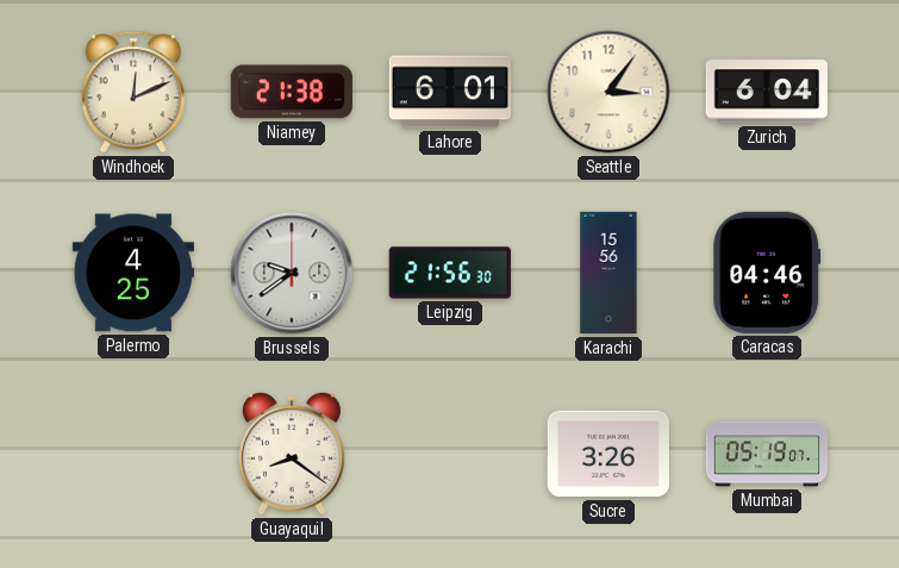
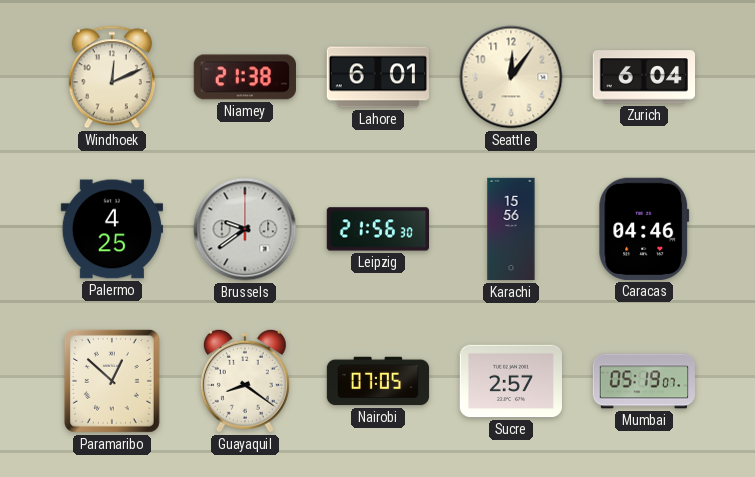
Seattle: 3:06 -> 12:06
Paramaribo: none -> 12:52
Nairobi: none -> 07:05
Sucre: 3:26 -> 2:57
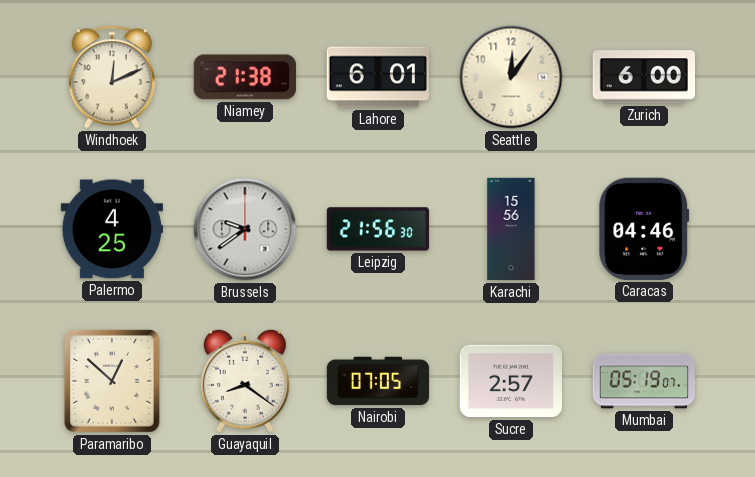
Zurich: 6:04 -> 6:00
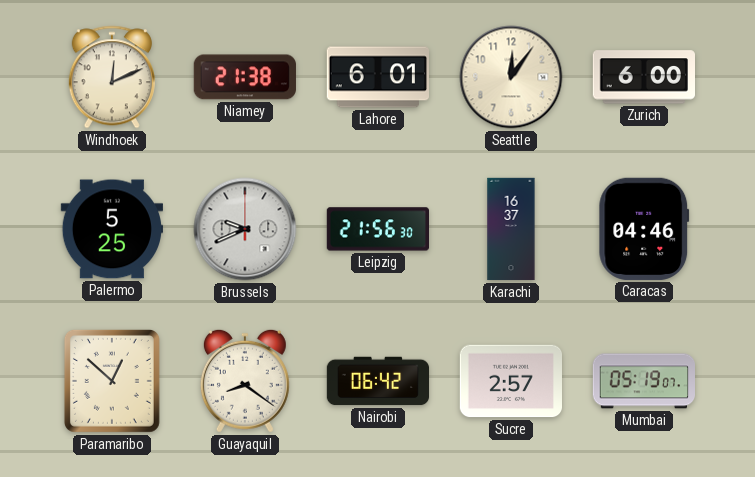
Palermo: 4:25 -> 5:25
Brussels: 9:39 -> 9:41
Karachi: 15:56 -> 16:37
Nairobi: 07:05 -> 06:42
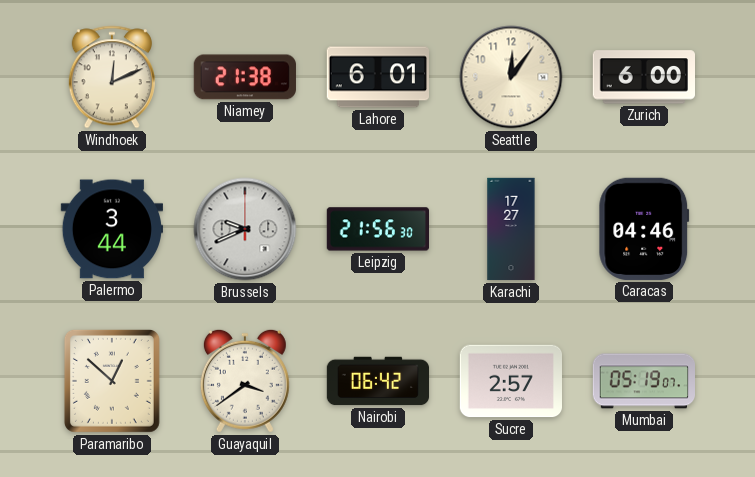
Palermo: 5:25 -> 3:44
Karachi: 16:37 -> 17:27
Guayaquil: 8:21 -> 3:39
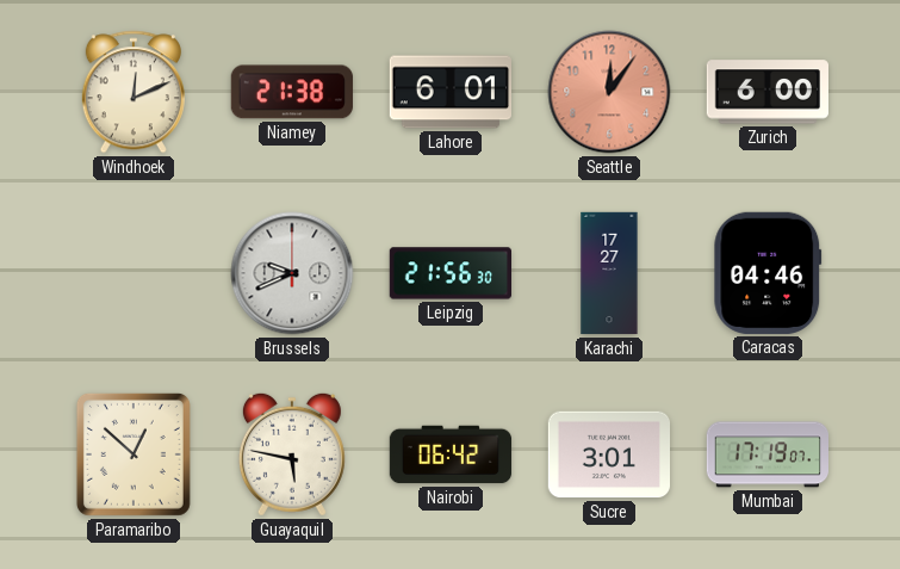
Seattle dial: cream -> salmon
Palermo: 3:44 -> none
Guayaquil: 3:39 -> 5:47
Sucre: 2:57 -> 3:01
Mumbai: 05:19 -> 17:19
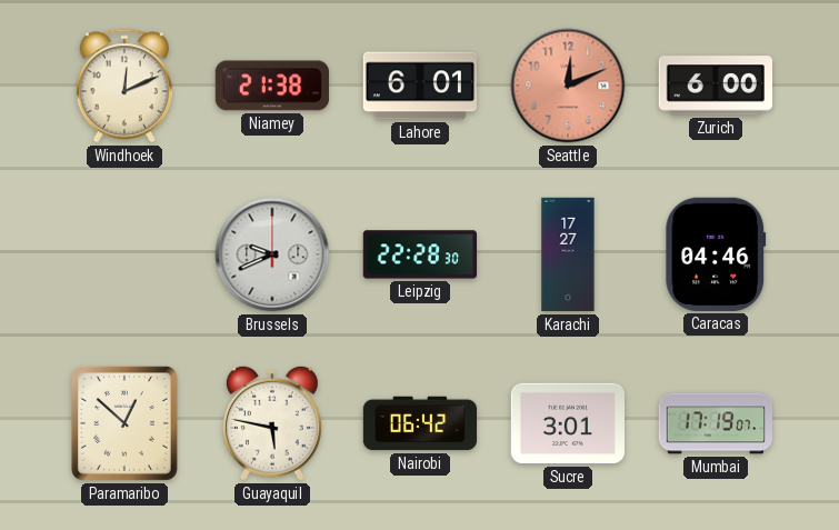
Seattle: 12:06 -> 12:11
Leipzig: 21:56 -> 22:28
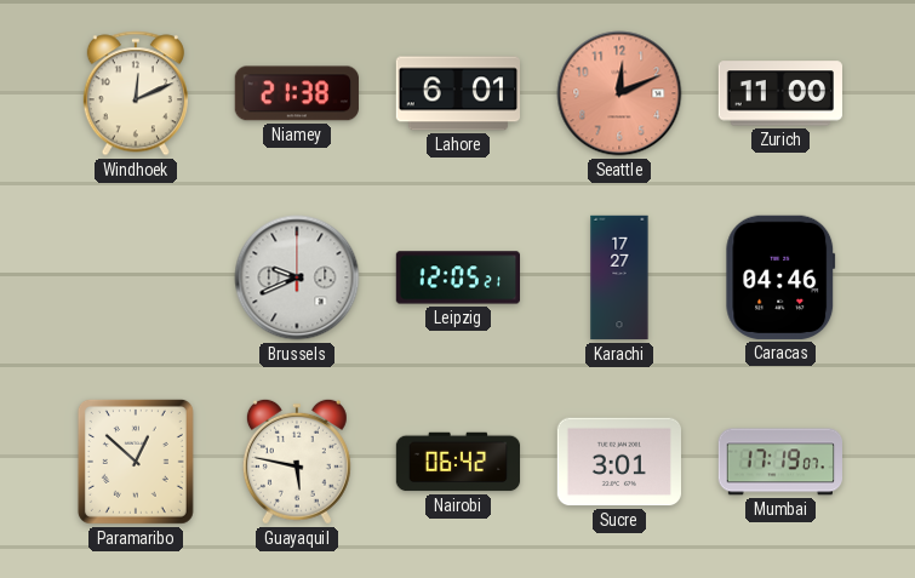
Zurich: 6:00 -> 11:00
Leipzig: 22:28 -> 12:05
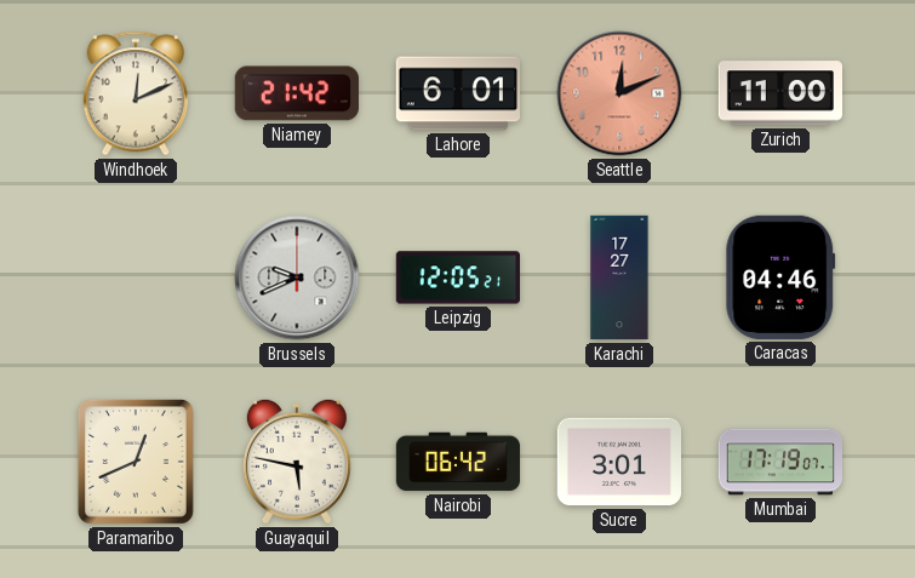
Niamey: 21:38 -> 21:42
Paramaribo: 12:52 -> 12:41
